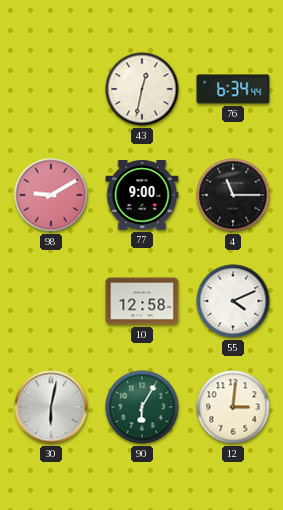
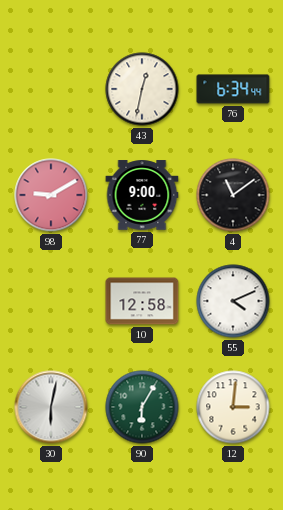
4: 11:15 -> 11:09
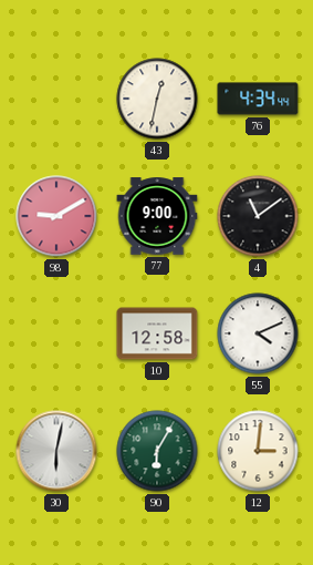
76: 6:34 -> 4:34
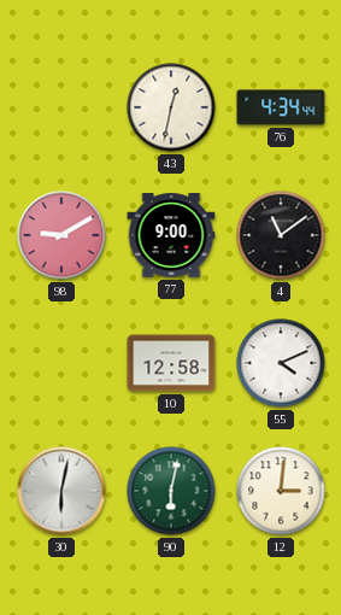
90: 6:05 -> 6:02
